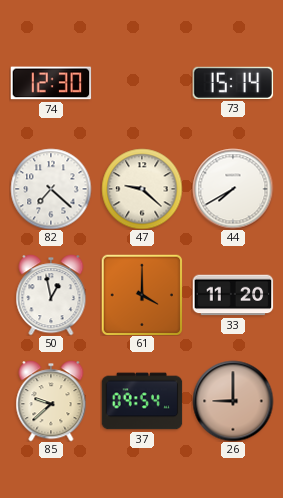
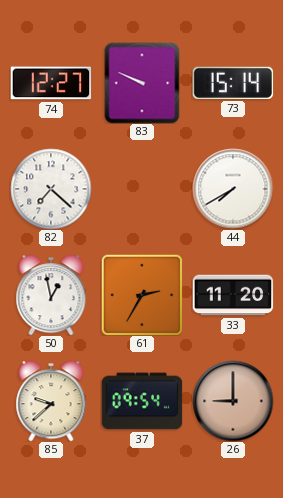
74: 12:30 -> 12:27
83: none -> 9:49
47: 9:22 -> none
61: 4:00 -> 2:35
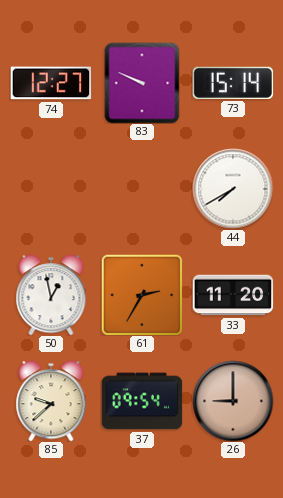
82: 7:22 -> none
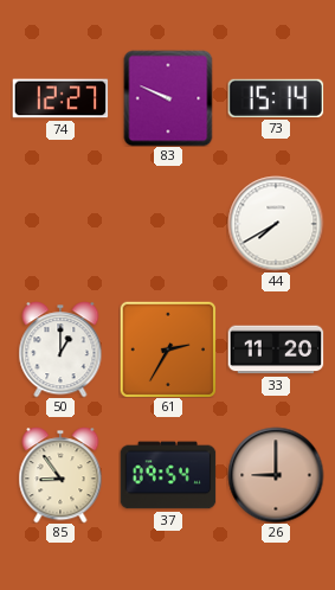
50: 12:58 -> 1:00
85: 9:38 -> 8:54
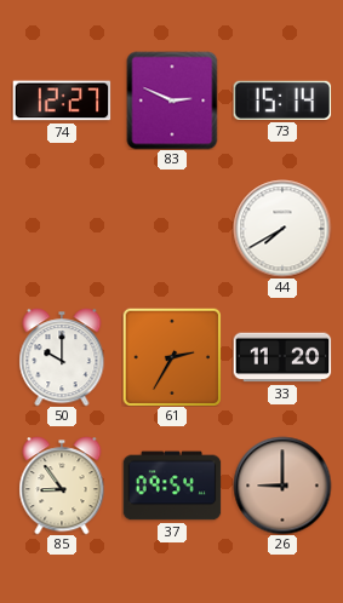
83: 9:49 -> 2:49
50: 1:00 -> 10:00
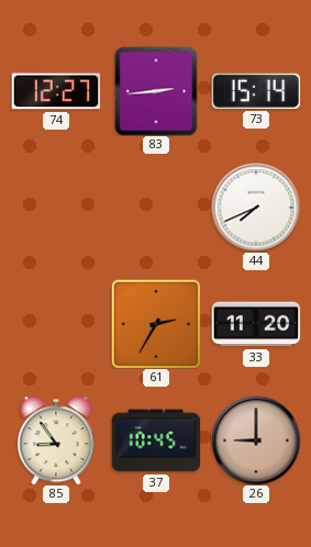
83: 2:49 -> 2:44
44: 7:40 -> 7:41
50: 10:00 -> none
37: 09:54 -> 10:45
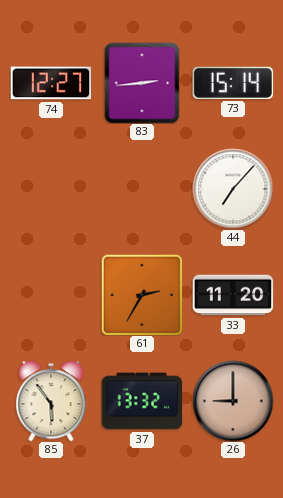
44: 7:41 -> 7:07
85: 8:54 -> 5:54
37: 10:45 -> 13:32
